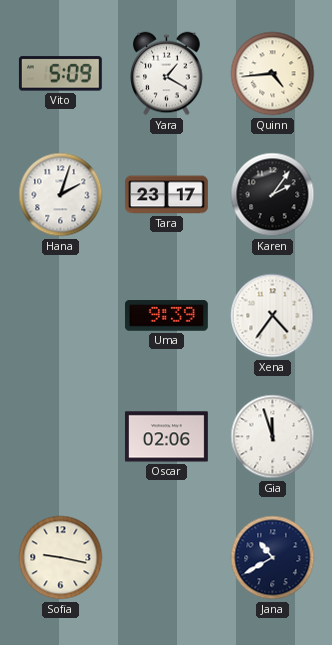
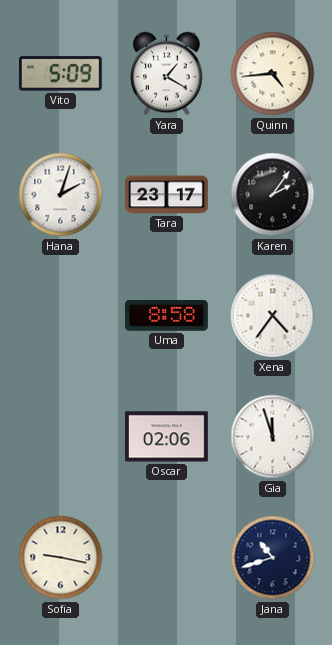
Uma: 9:39 -> 8:58
Jana: 10:40 -> 10:42
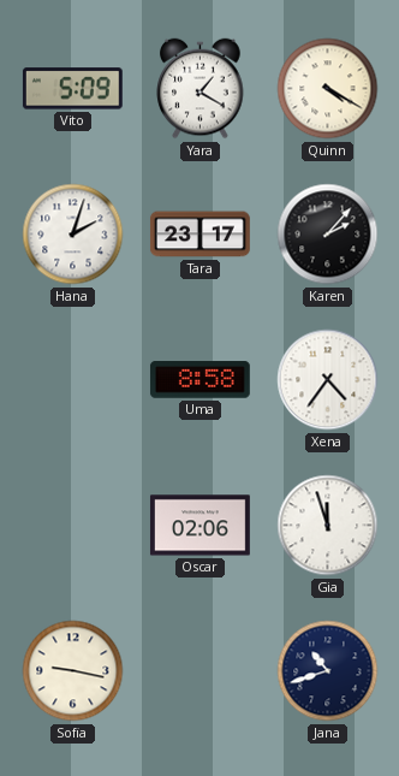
Quinn: 4:44 -> 4:20
Karen: 2:06 -> 2:07
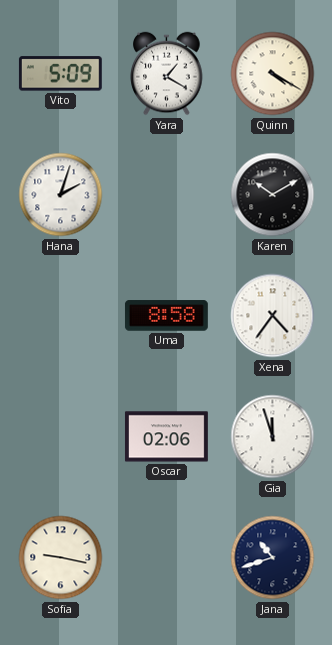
Tara: 23:17 -> none
Karen: 2:07 -> 10:10
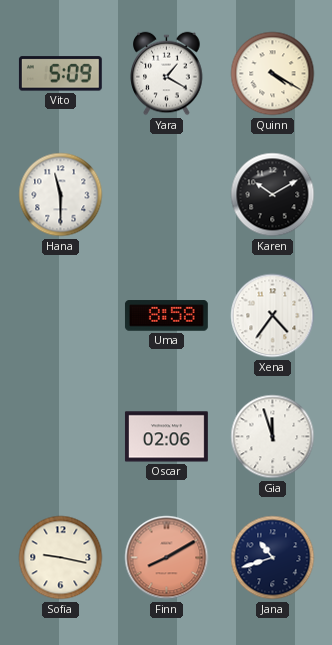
Hana: 2:03 -> 11:30
Finn: none -> 8:10
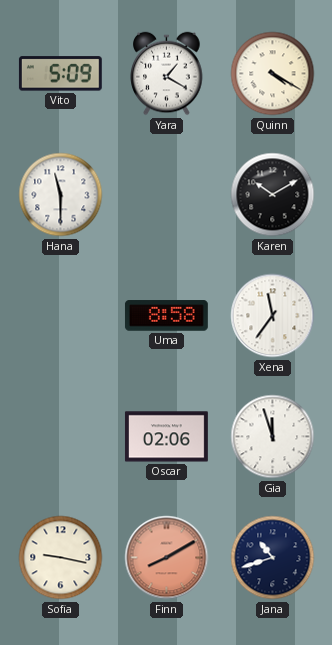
Xena: 4:36 -> 11:36
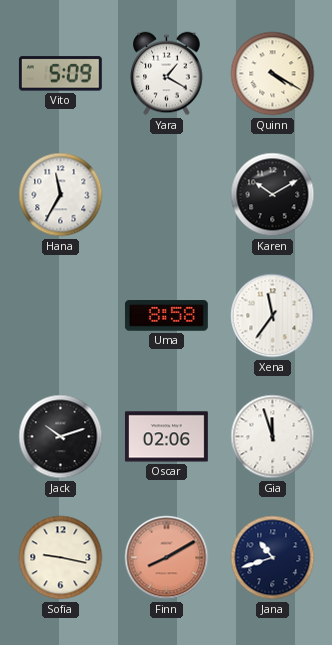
Hana: 11:30 -> 11:35
Jack: none -> 10:12
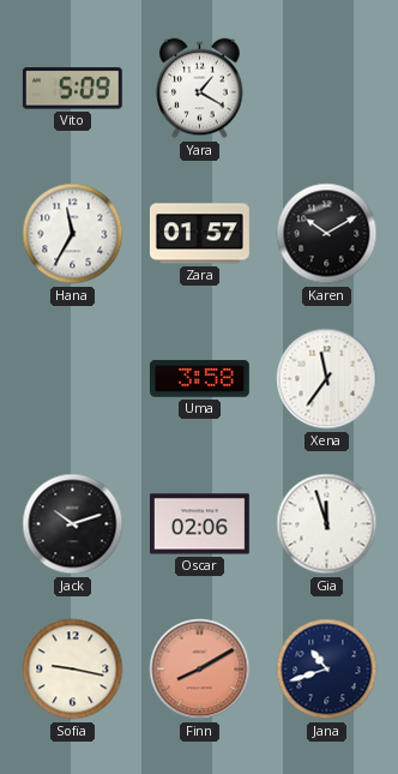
Quinn: 4:20 -> none
Zara: none -> 01:57
Uma: 8:58 -> 3:58
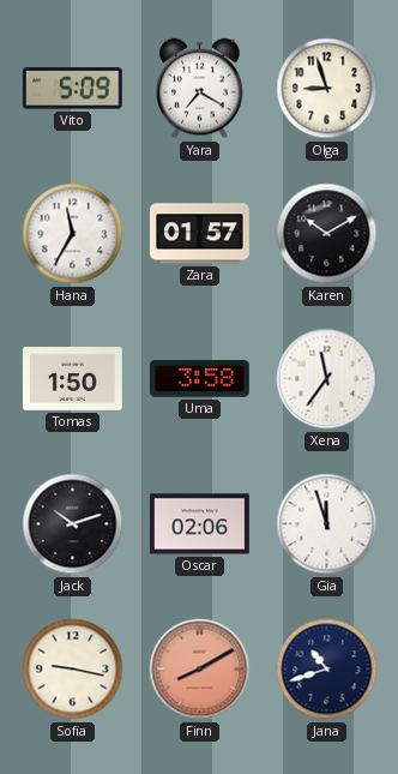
Yara: 1:20 -> 7:20
Olga: none -> 8:57
Tomas: none -> 1:50
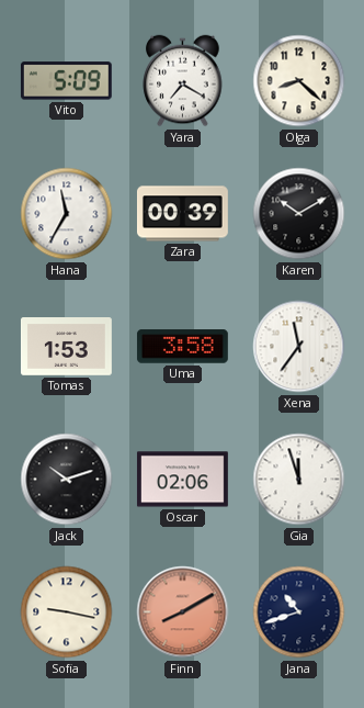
Olga: 8:57 -> 8:22
Zara: 01:57 -> 00:39
Tomas: 1:50 -> 1:53
